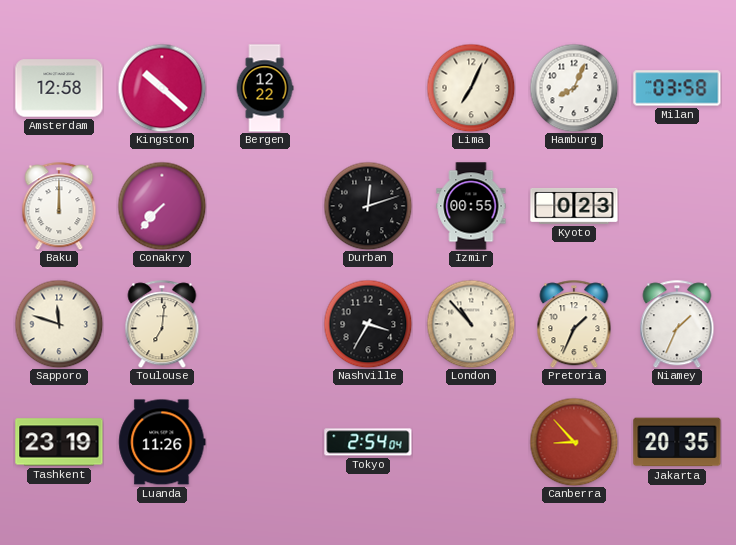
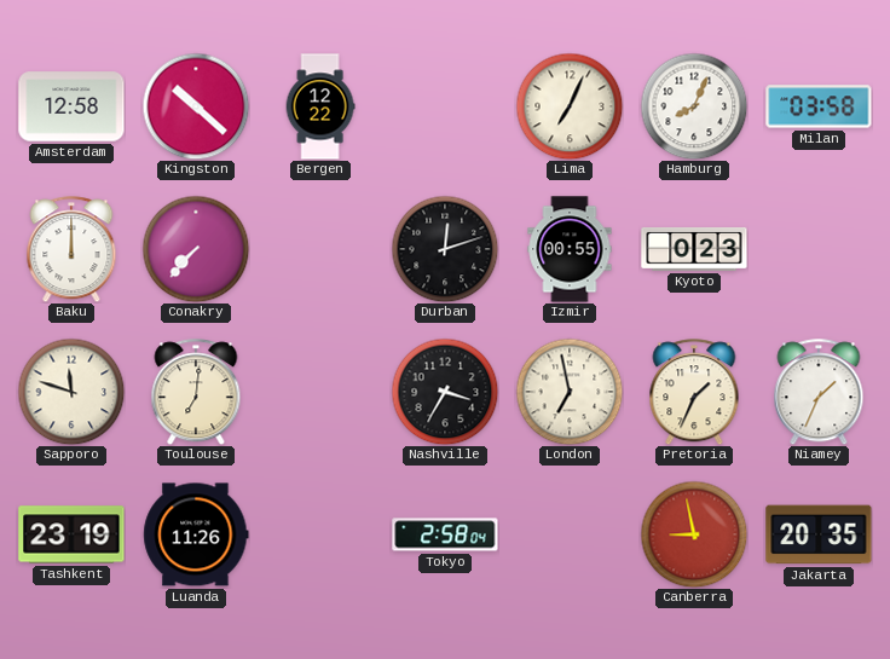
London: 10:53 -> 6:58
Tokyo: 2:54 -> 2:58
Canberra: 8:53 -> 8:58
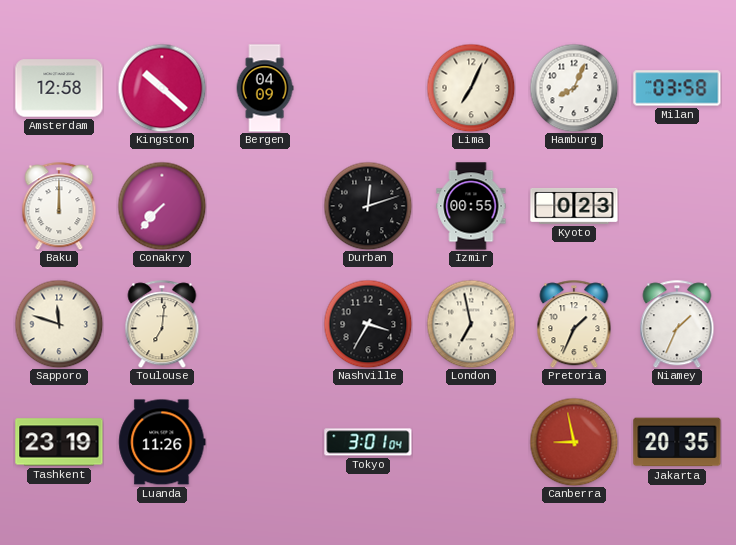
Bergen: 12:22 -> 04:09
Tokyo: 2:58 -> 3:01
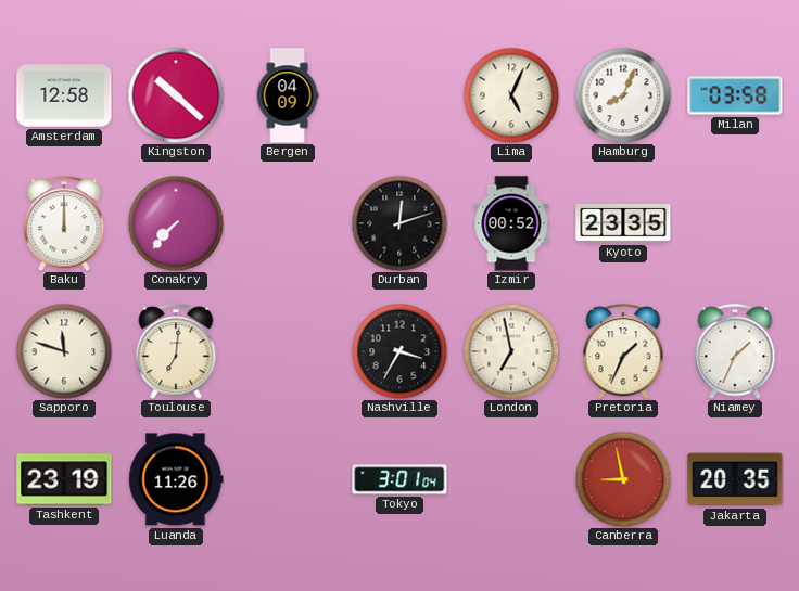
Lima: 7:04 -> 5:04
Izmir: 00:55 -> 00:52
Kyoto: 0:23 -> 23:35
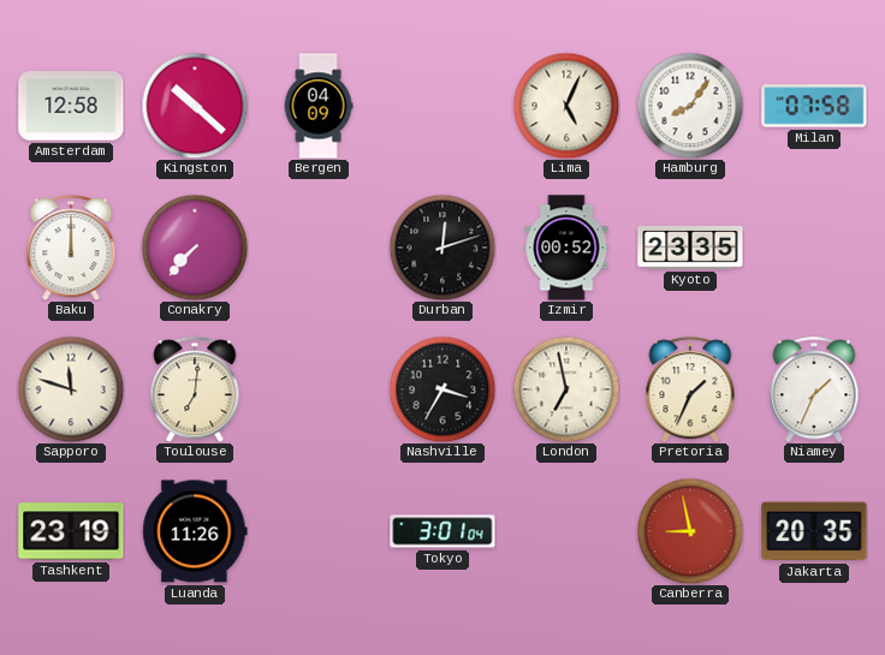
Hamburg: 8:04 -> 8:06
Milan: 03:58 -> 07:58
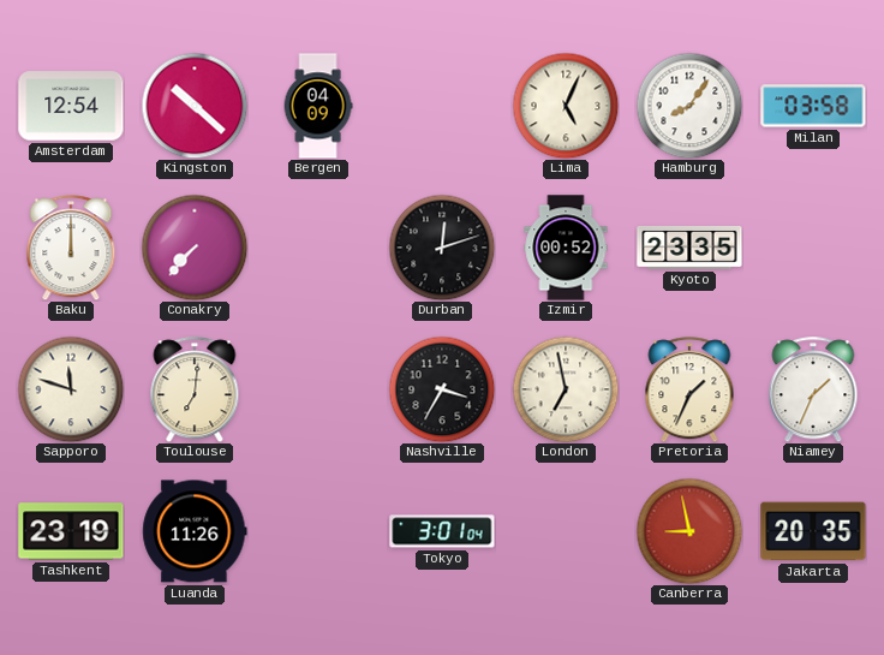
Amsterdam: 12:58 -> 12:54
Milan: 07:58 -> 03:58
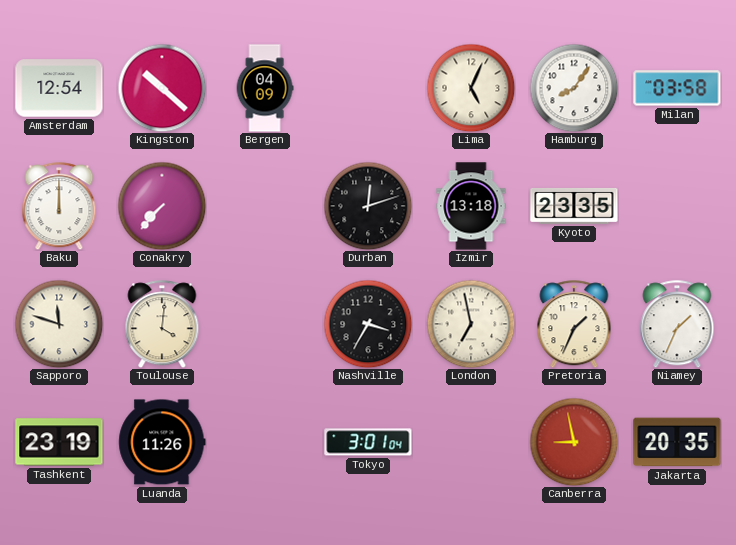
Izmir: 00:52 -> 13:18
Toulouse: 7:01 -> 4:01
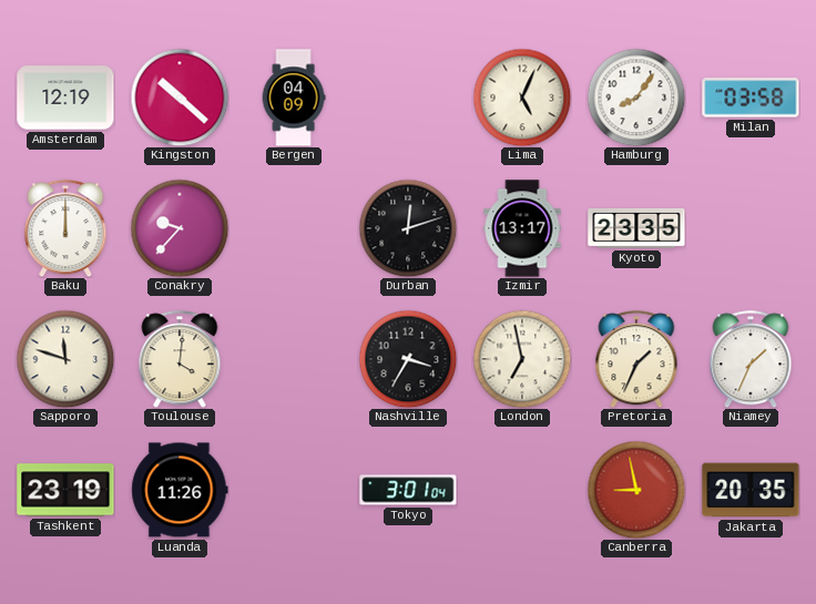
Amsterdam: 12:54 -> 12:19
Conakry: 7:37 -> 9:37
Izmir: 13:18 -> 13:17
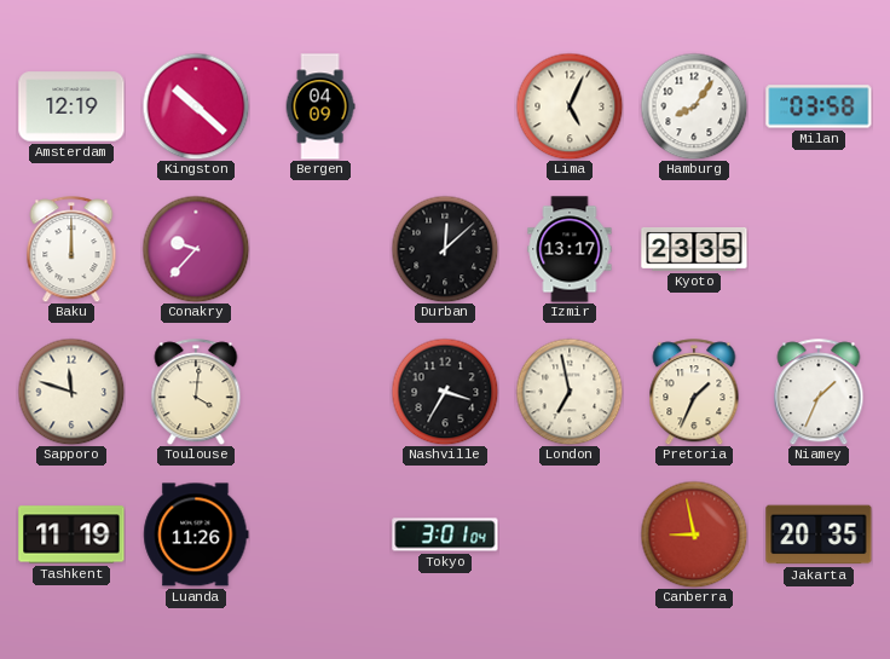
Durban: 12:12 -> 12:08
Tashkent: 23:19 -> 11:19
